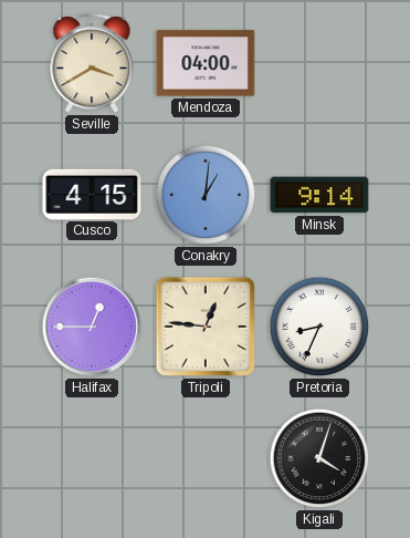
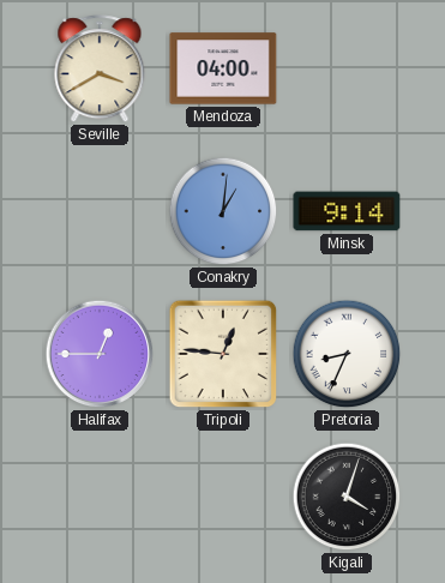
Cusco: 4:15 -> none
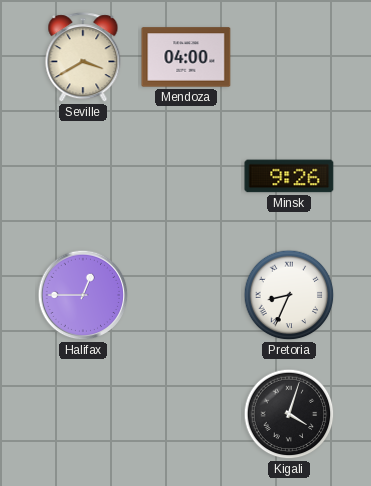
Conakry: 1:01 -> none
Minsk: 9:14 -> 9:26
Tripoli: 12:46 -> none
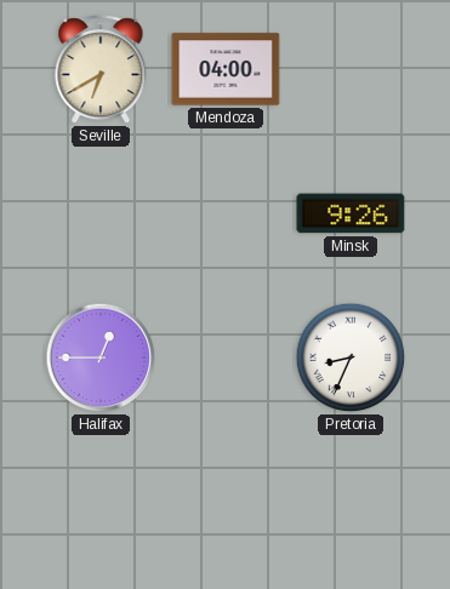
Seville: 3:40 -> 6:40
Kigali: 4:03 -> none
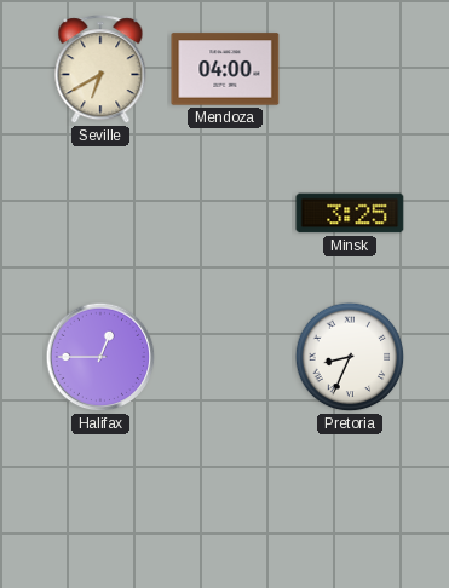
Minsk: 9:26 -> 3:25
